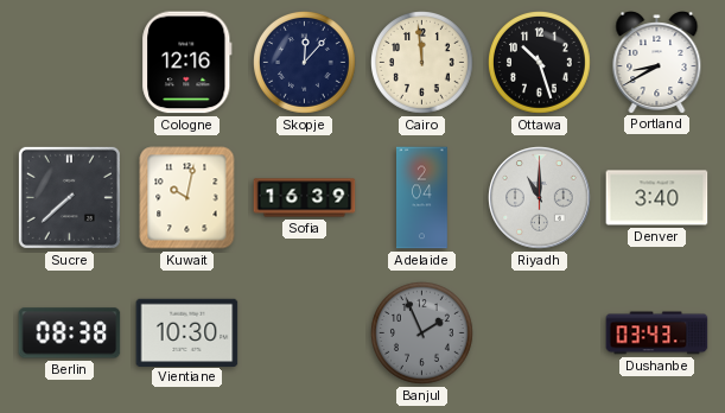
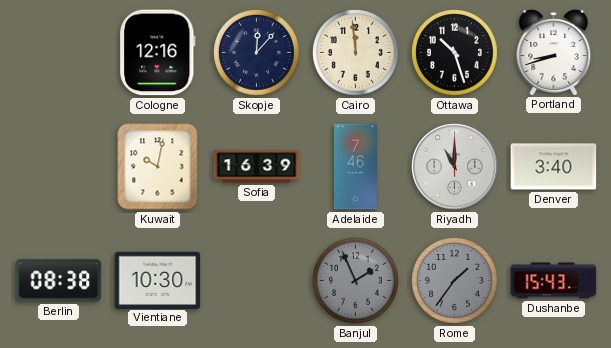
Portland: 8:40 -> 8:42
Sucre: 7:38 -> none
Adelaide: 2:04 -> 7:46
Rome: none -> 1:36
Dushanbe: 03:43 -> 15:43
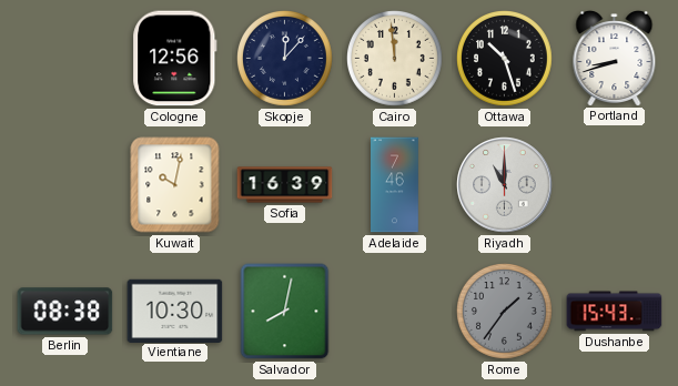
Cologne: 12:16 -> 12:56
Denver: 3:40 -> none
Salvador: none -> 8:02
Banjul: 1:56 -> none
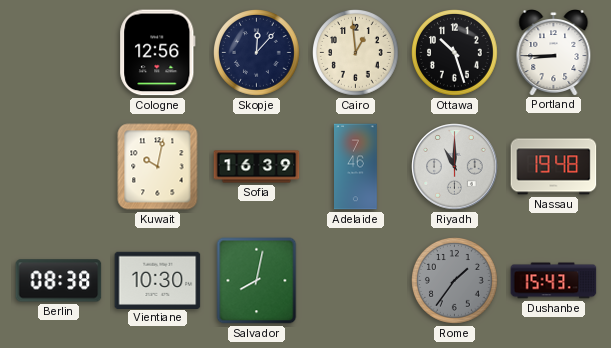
Cairo: 11:59 -> 12:59
Portland: 8:42 -> 8:45
Nassau: none -> 19:48
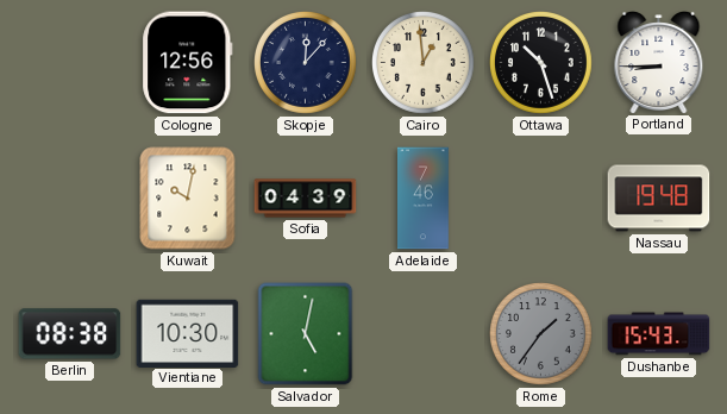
Sofia: 16:39 -> 04:39
Riyadh: 11:00 -> none
Salvador: 8:02 -> 5:02
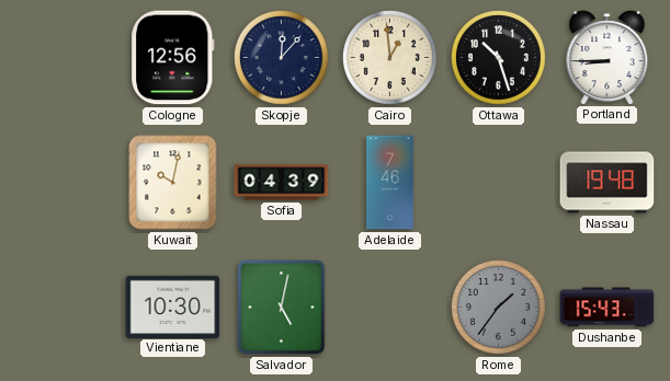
Berlin: 08:38 -> none
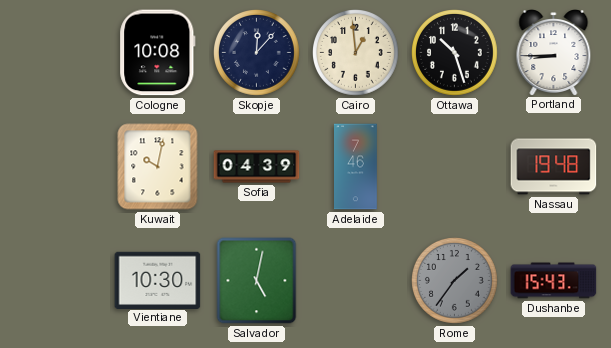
Cologne: 12:56 -> 10:08
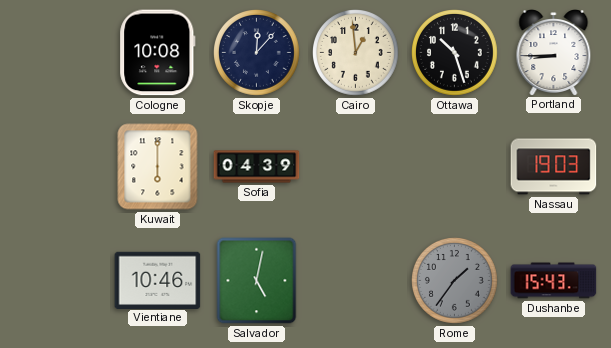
Kuwait: 10:02 -> 6:00
Adelaide: 7:46 -> none
Nassau: 19:48 -> 19:03
Vientiane: 10:30 -> 10:46
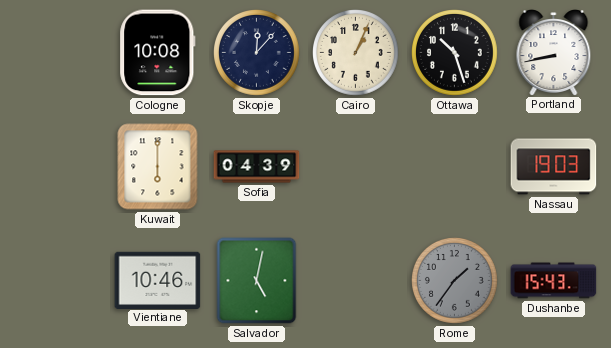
Cairo: 12:59 -> 1:04
Portland: 8:45 -> 8:43
